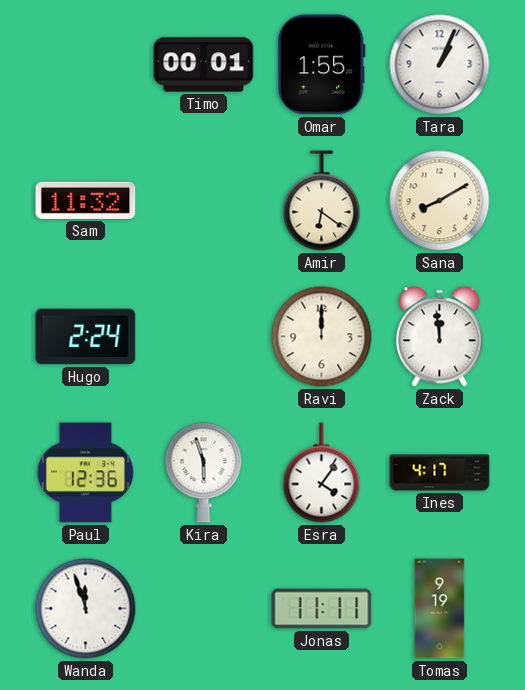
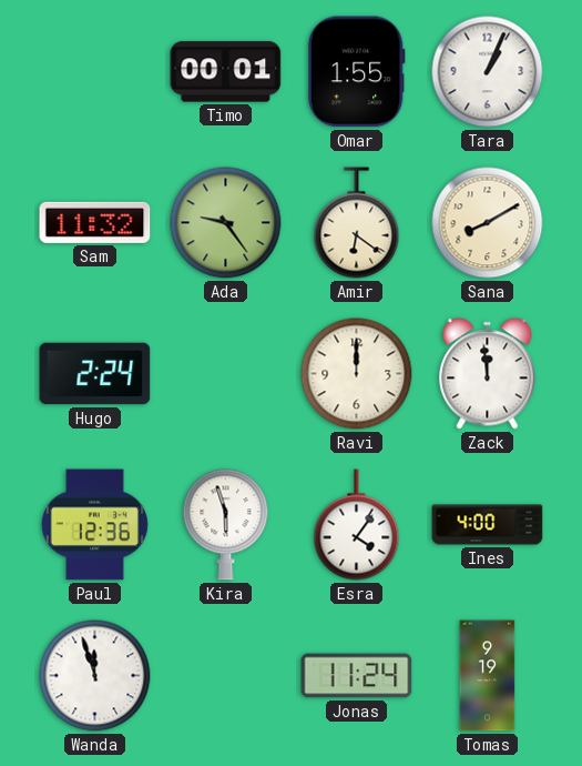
Ada: none -> 9:24
Ines: 4:17 -> 4:00
Jonas: 11:11 -> 11:24
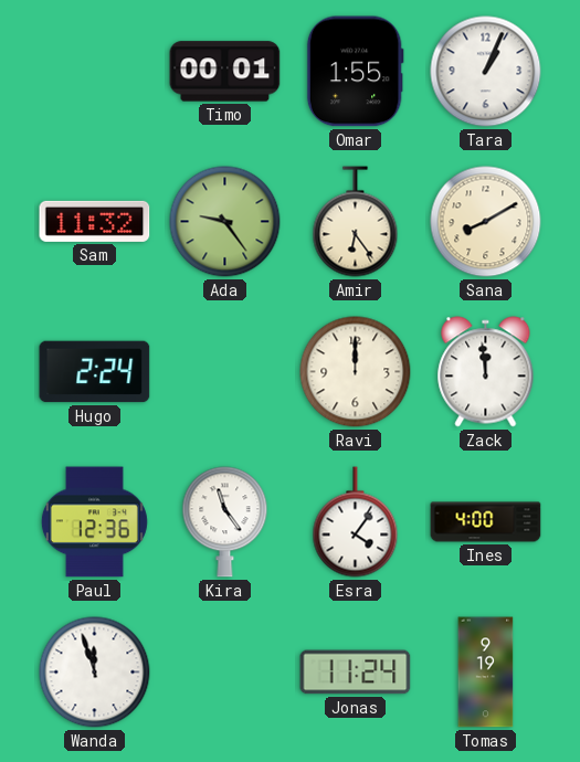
Amir: 6:21 -> 6:24
Kira: 5:57 -> 11:24
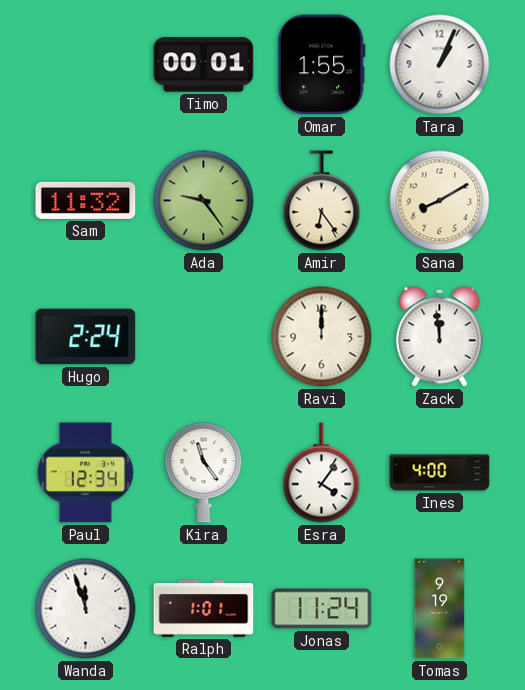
Paul: 12:36 -> 12:34
Ralph: none -> 1:01
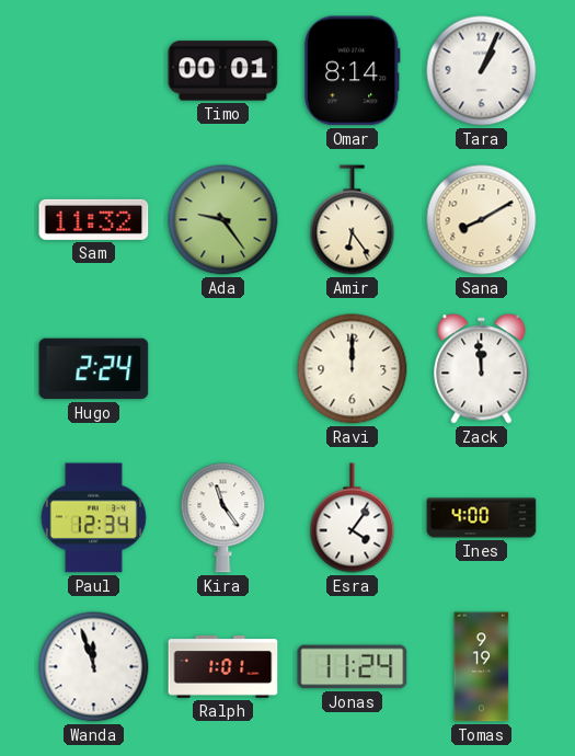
Omar: 1:55 -> 8:14
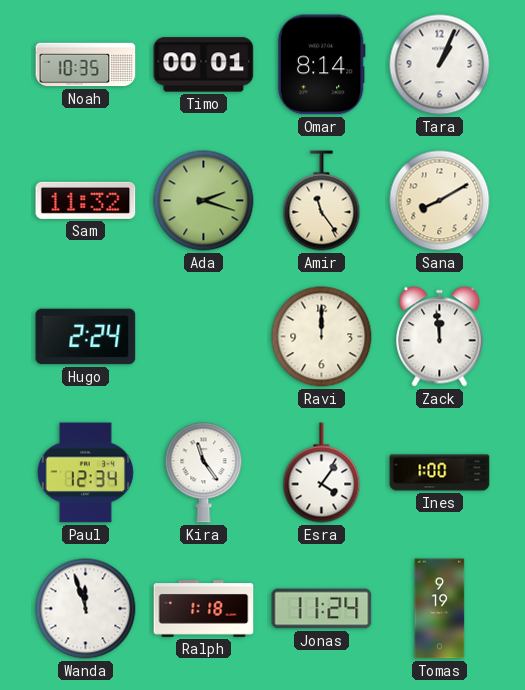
Noah: none -> 10:35
Ada: 9:24 -> 2:18
Amir: 6:24 -> 11:24
Ines: 4:00 -> 1:00
Ralph: 1:01 -> 1:18
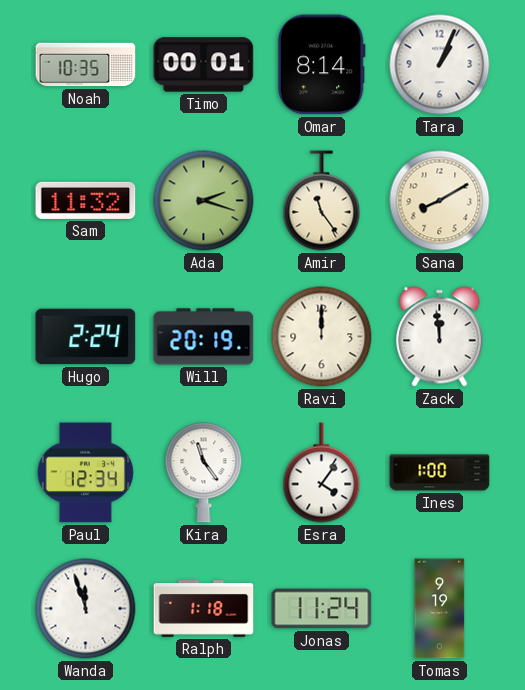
Will: none -> 20:19
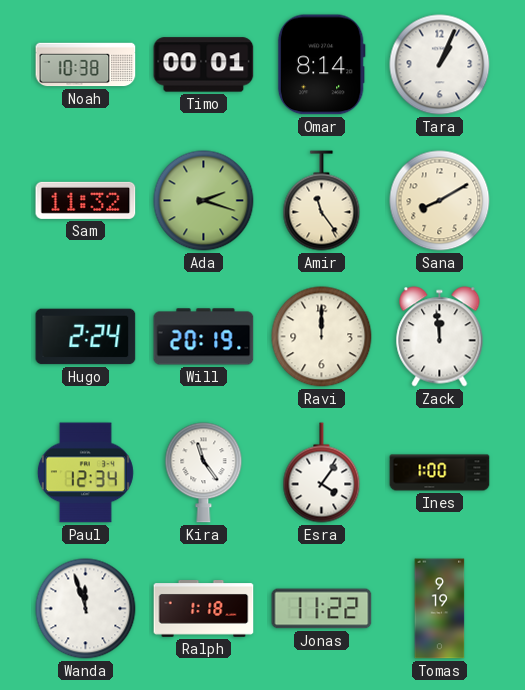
Noah: 10:35 -> 10:38
Jonas: 11:24 -> 11:22
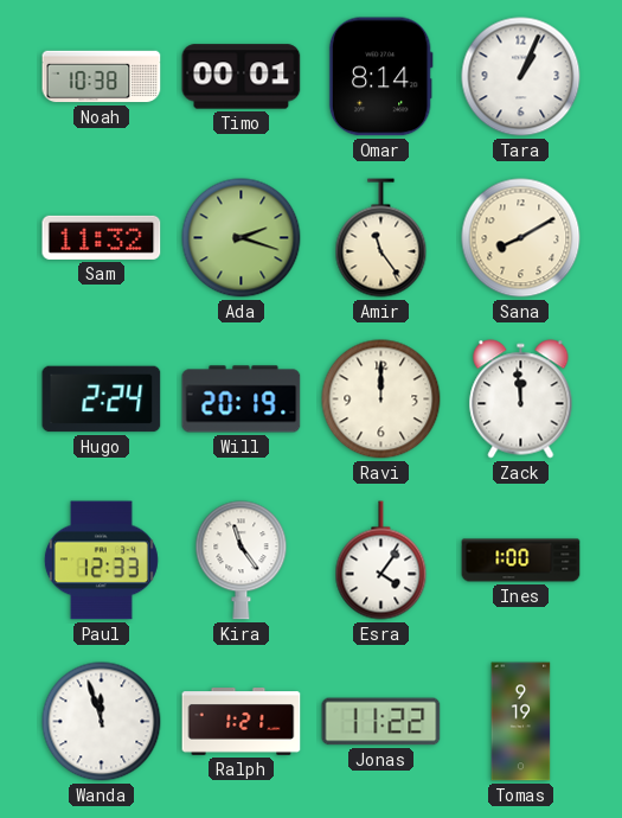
Paul: 12:34 -> 12:33
Ralph: 1:18 -> 1:21
